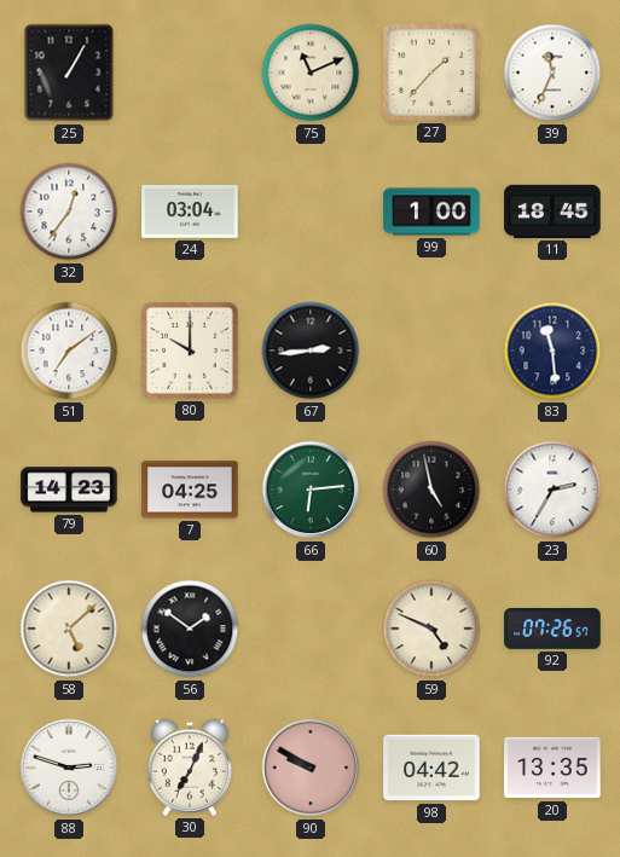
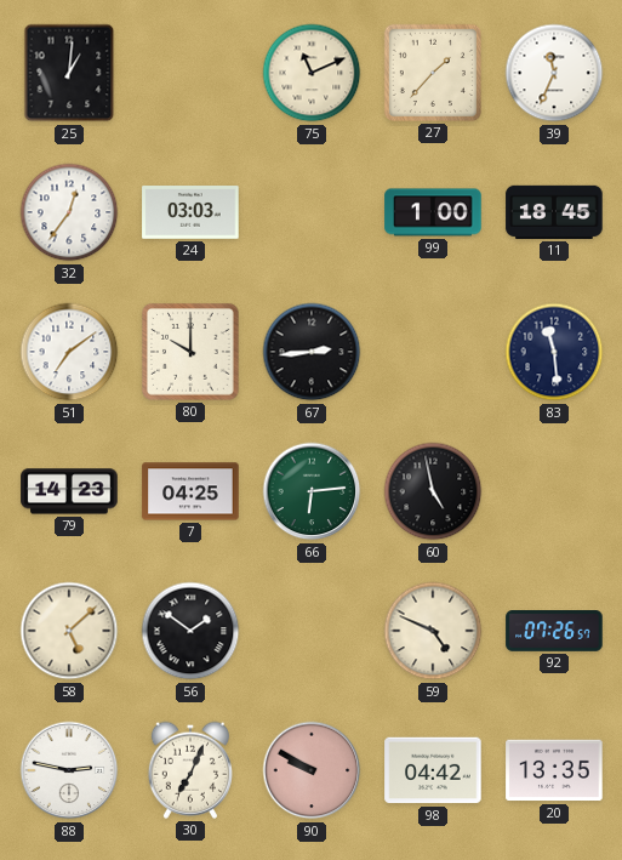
25: 1:05 -> 1:01
24: 03:04 -> 03:03
23: 2:35 -> none
88: 2:48 -> 2:47
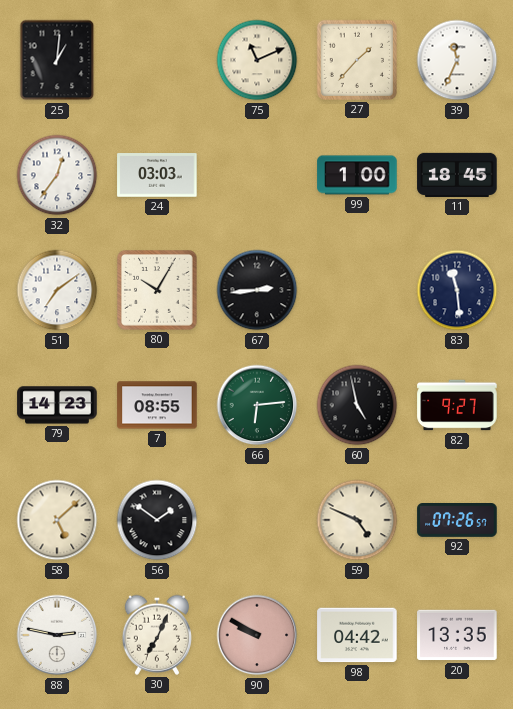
80: 10:00 -> 10:05
7: 04:25 -> 08:55
82: none -> 9:27
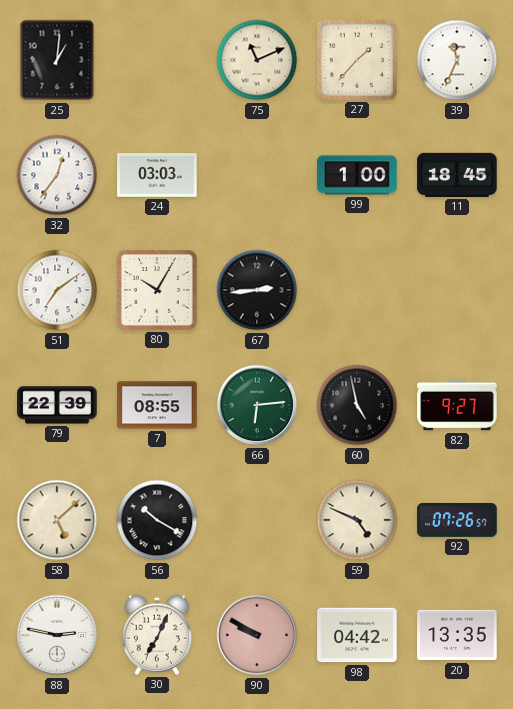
83: 11:29 -> none
79: 14:23 -> 22:39
56: 1:51 -> 10:20
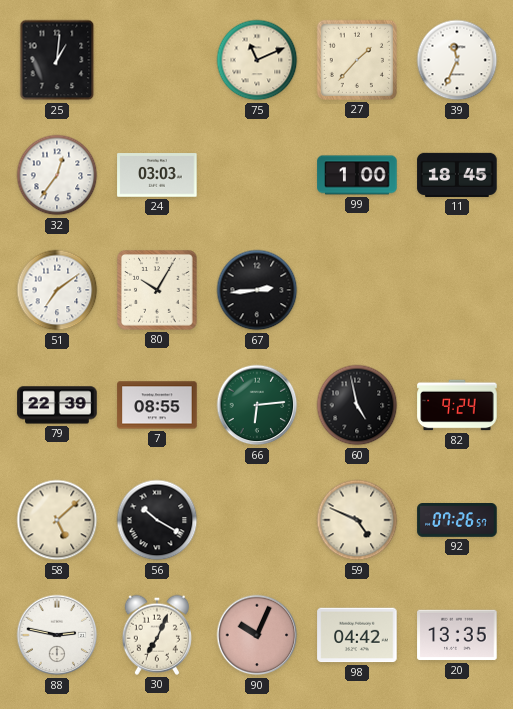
82: 9:27 -> 9:24
90: 9:50 -> 10:04
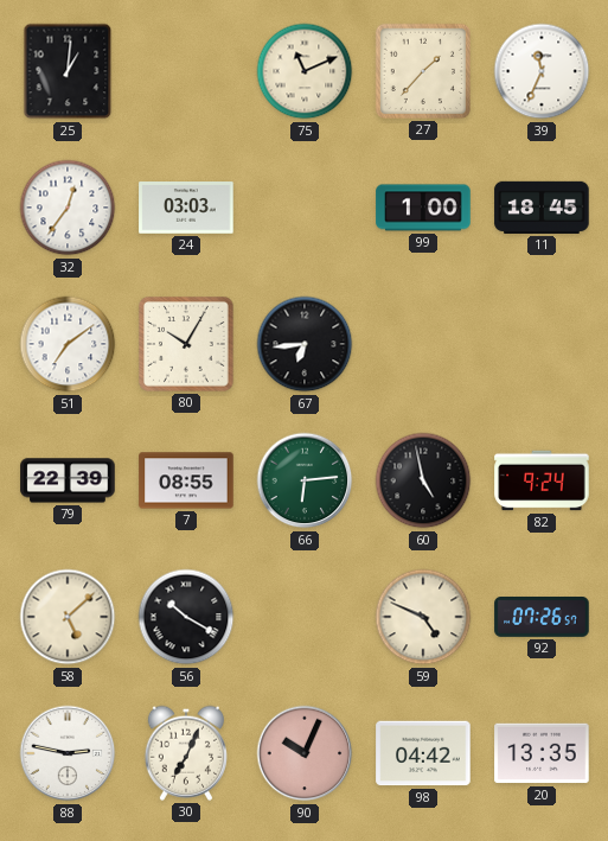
67: 2:44 -> 6:44
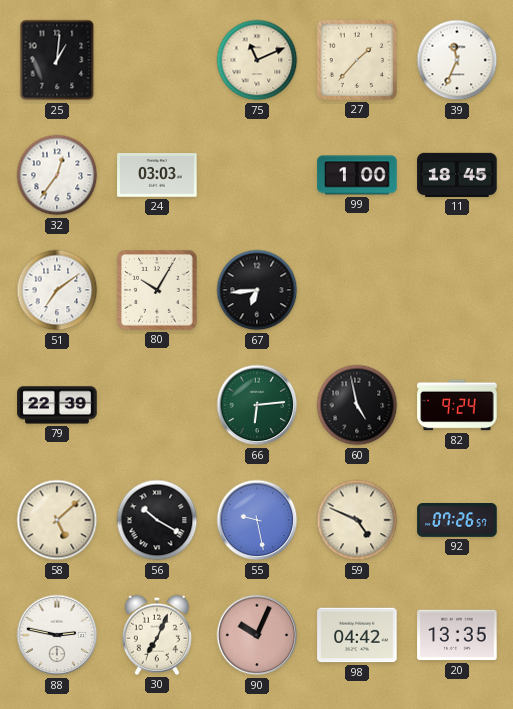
7: 08:55 -> none
55: none -> 9:28
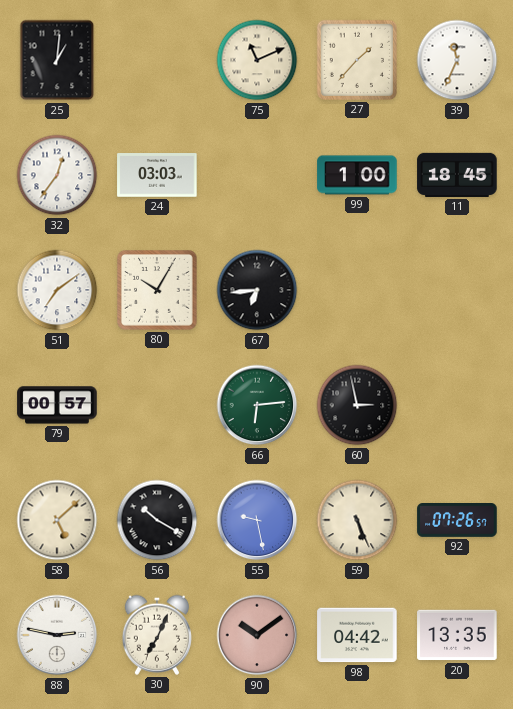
79: 22:39 -> 00:57
60: 4:58 -> 2:58
82: 9:24 -> none
59: 4:49 -> 5:26
90: 10:04 -> 10:09
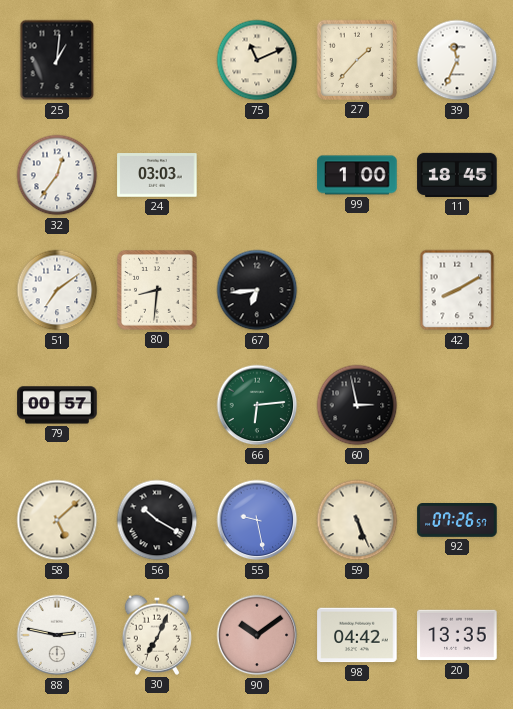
80: 10:05 -> 8:31
42: none -> 8:10
